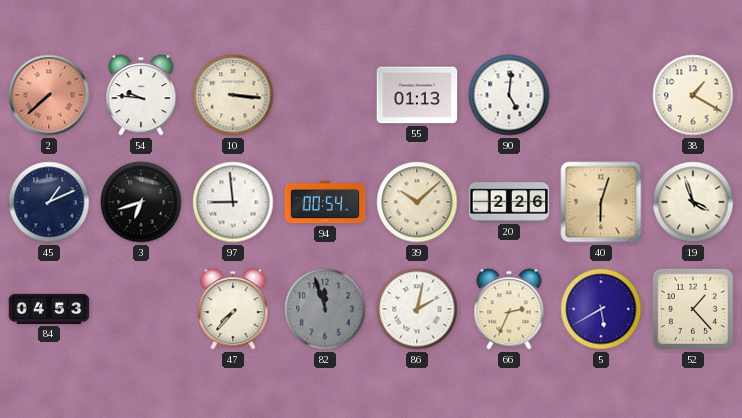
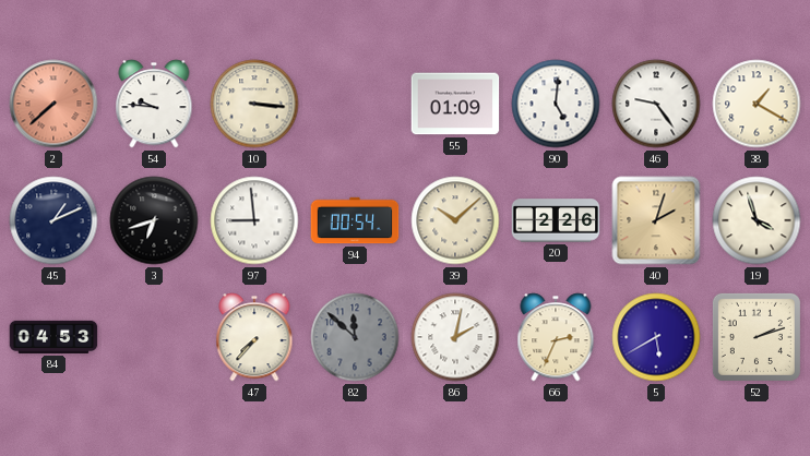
55: 01:13 -> 01:09
46: none -> 9:24
40: 6:03 -> 2:03
82: 11:57 -> 11:52
52: 1:23 -> 2:12
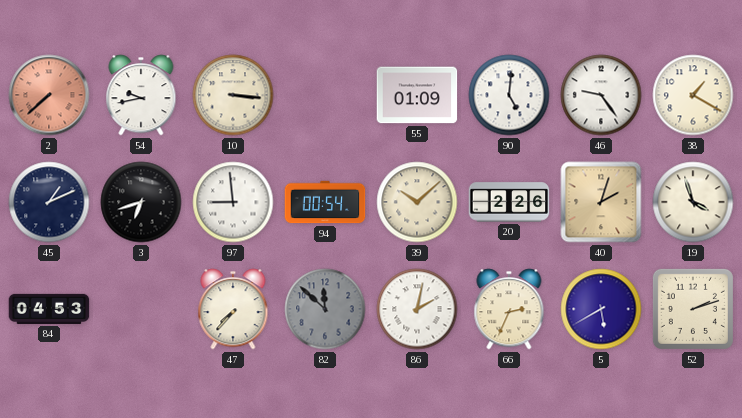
54: 9:46 -> 9:43
